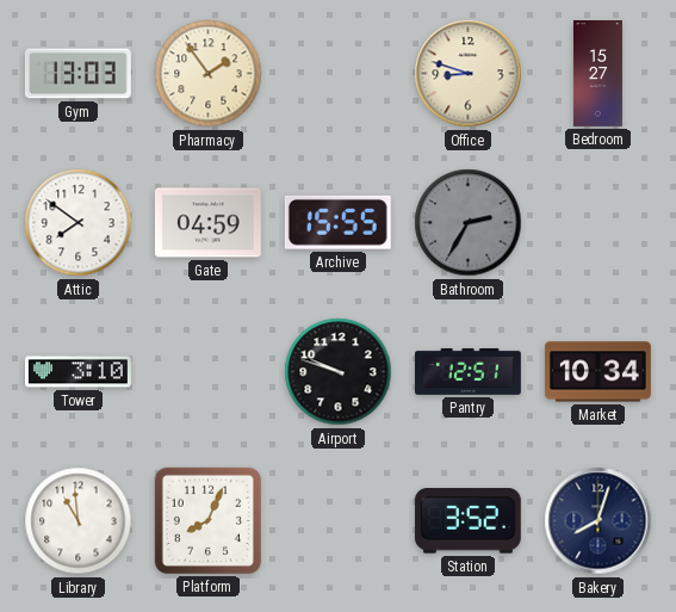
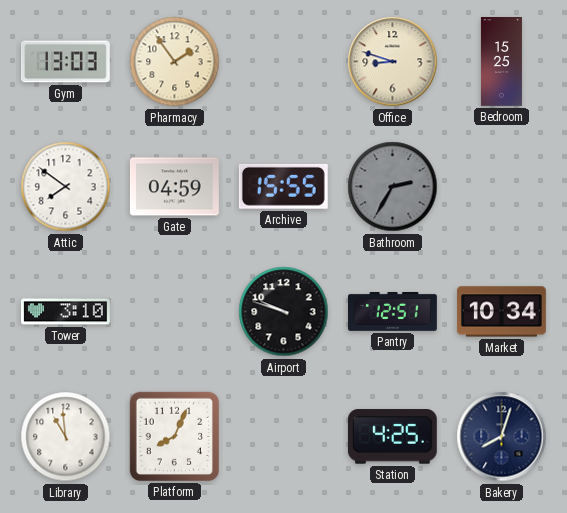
Bedroom: 15:27 -> 15:25
Station: 3:52 -> 4:25
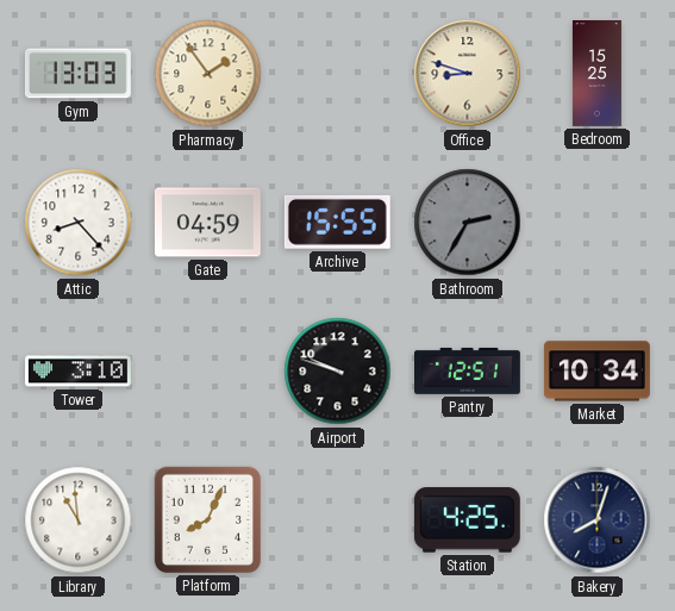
Attic: 7:51 -> 8:23
